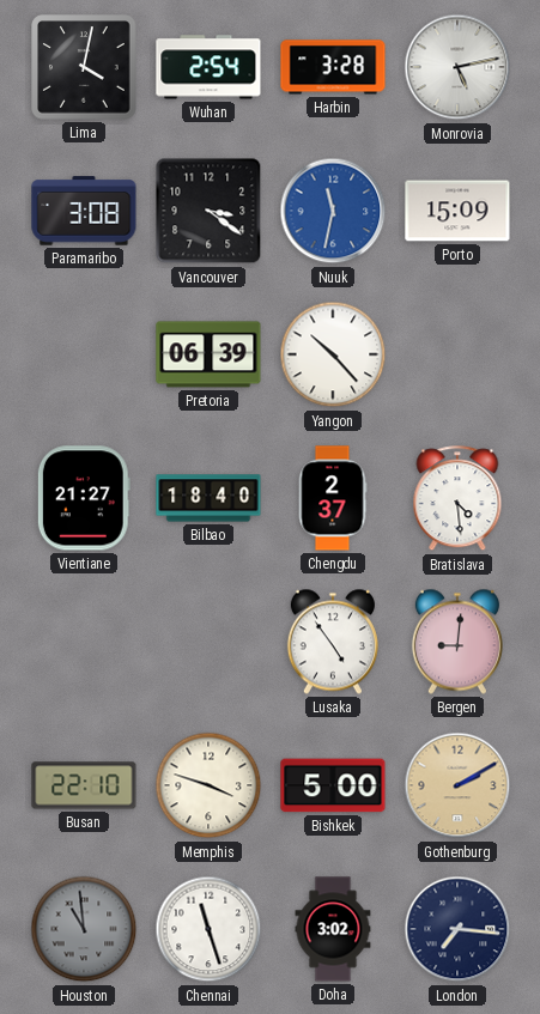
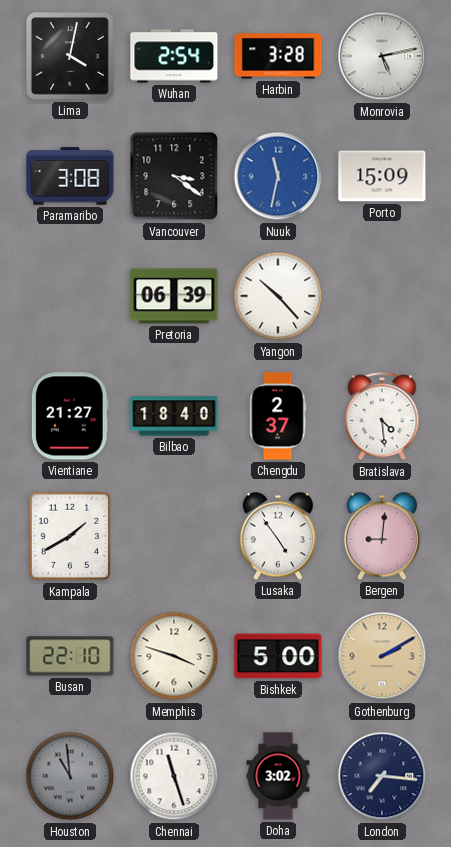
Kampala: none -> 1:40
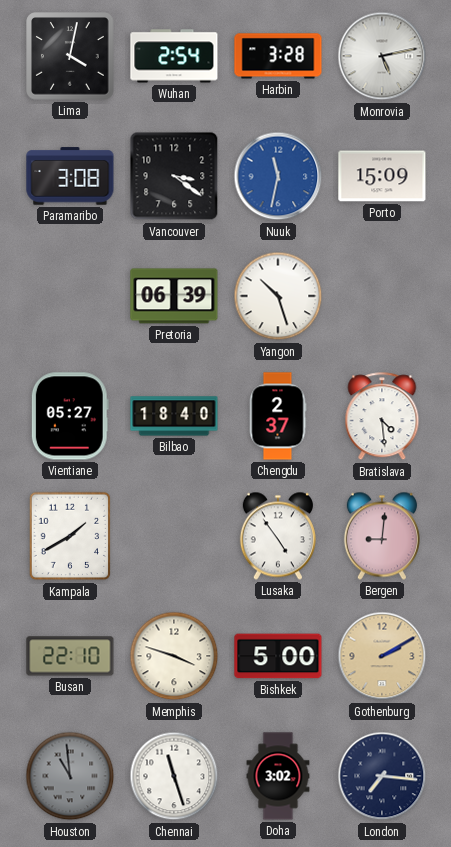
Yangon: 10:23 -> 10:27
Vientiane: 21:27 -> 05:27
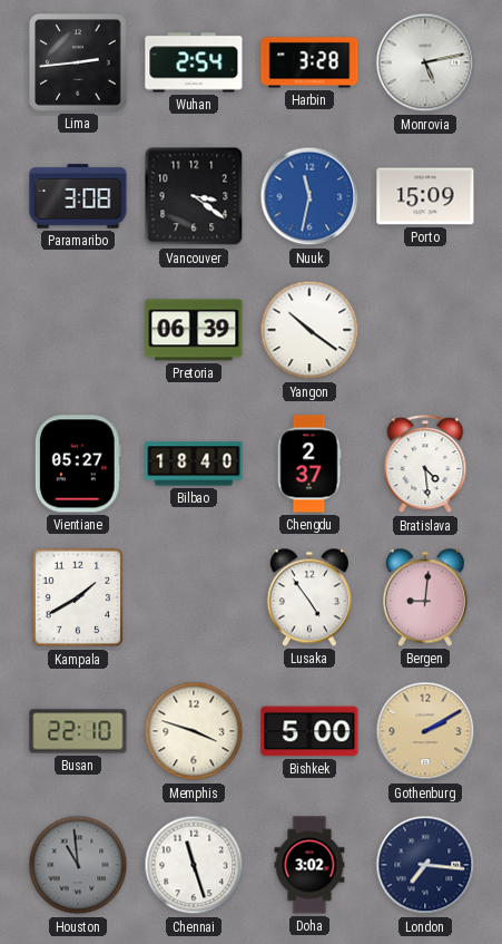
Lima: 4:02 -> 2:44
Yangon: 10:27 -> 10:21
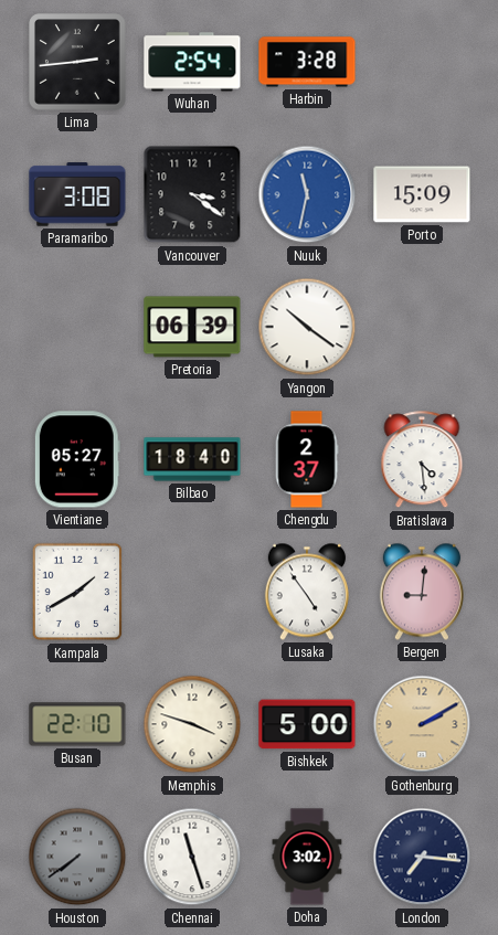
Monrovia: 5:13 -> none
Houston: 10:59 -> 7:39
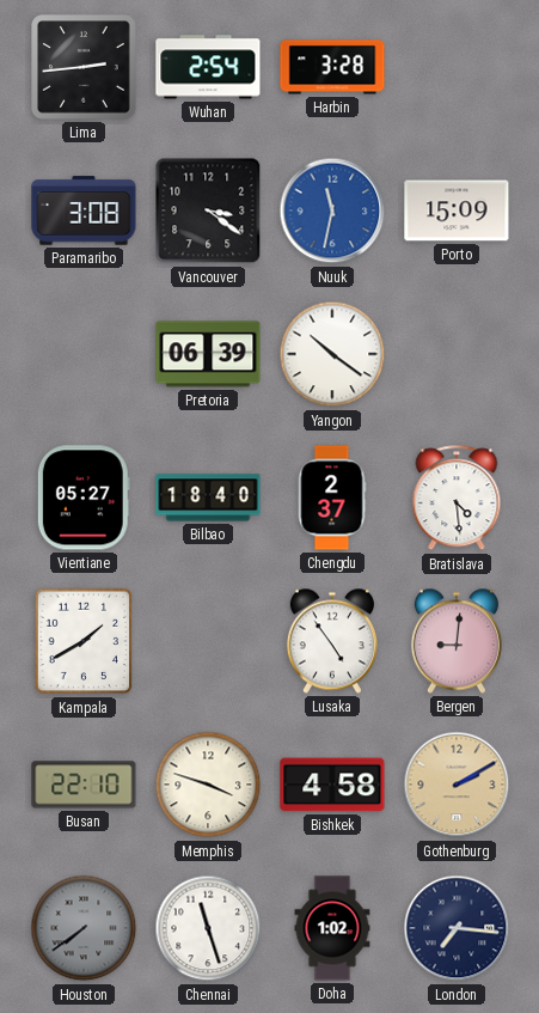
Bishkek: 5:00 -> 4:58
Doha: 3:02 -> 1:02
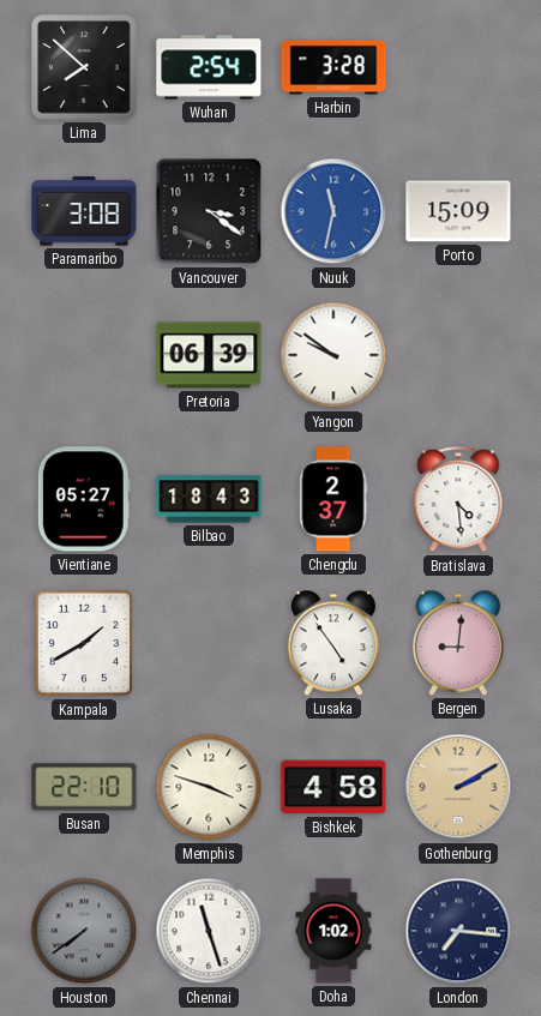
Lima: 2:44 -> 7:52
Yangon: 10:21 -> 9:51
Bilbao: 18:40 -> 18:43
